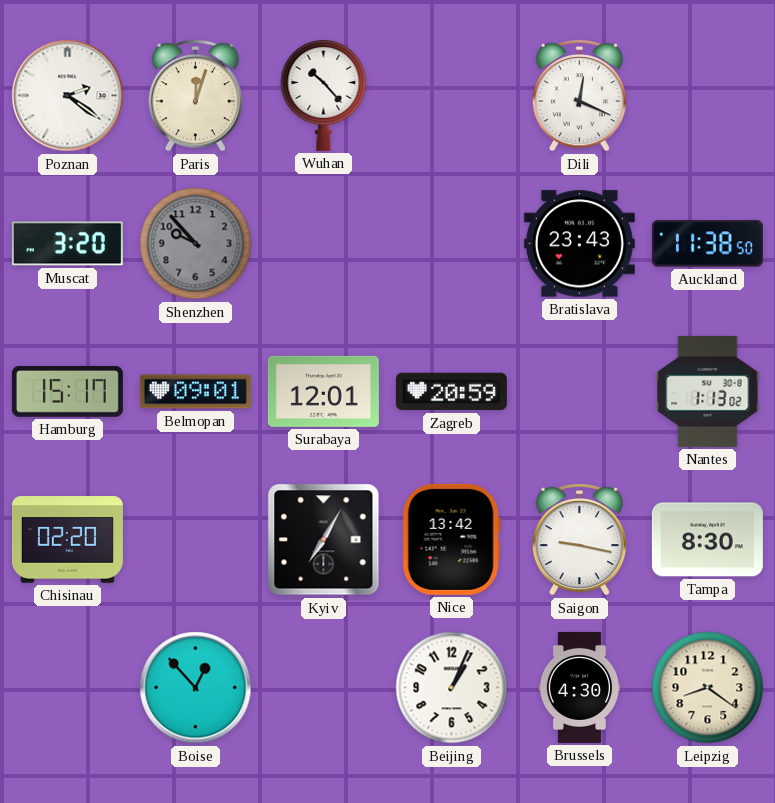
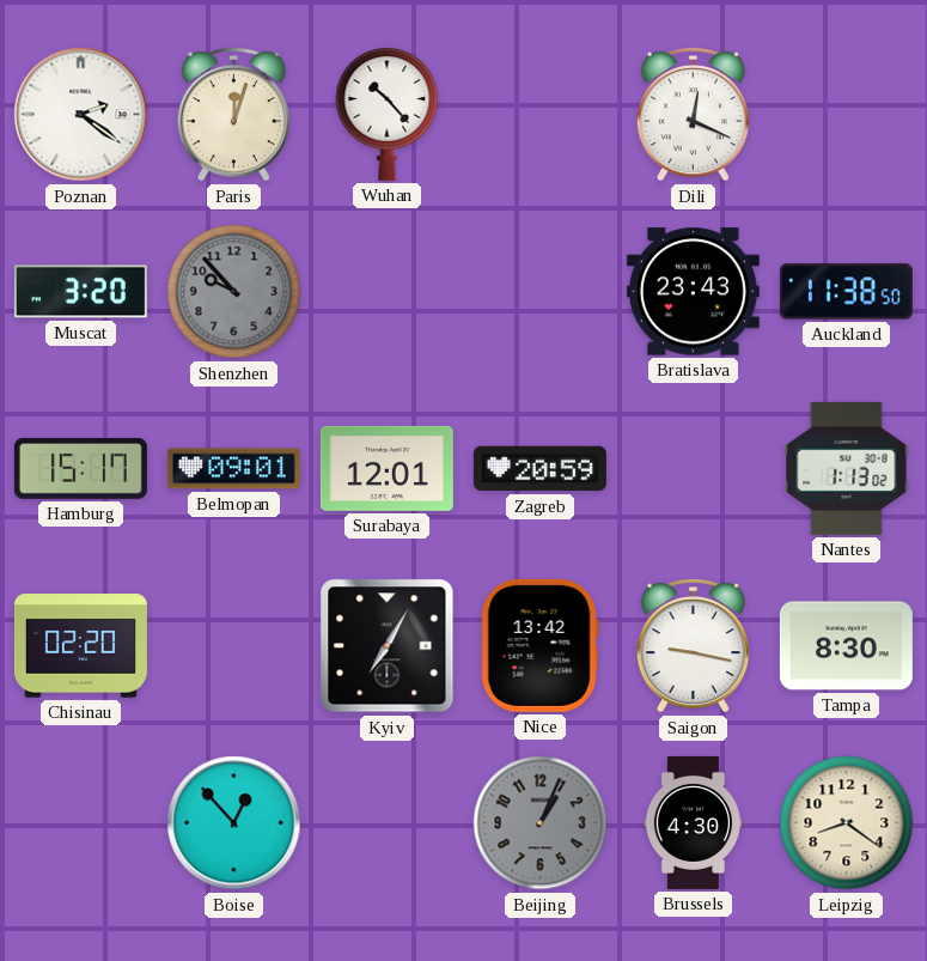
Beijing dial: white -> grey
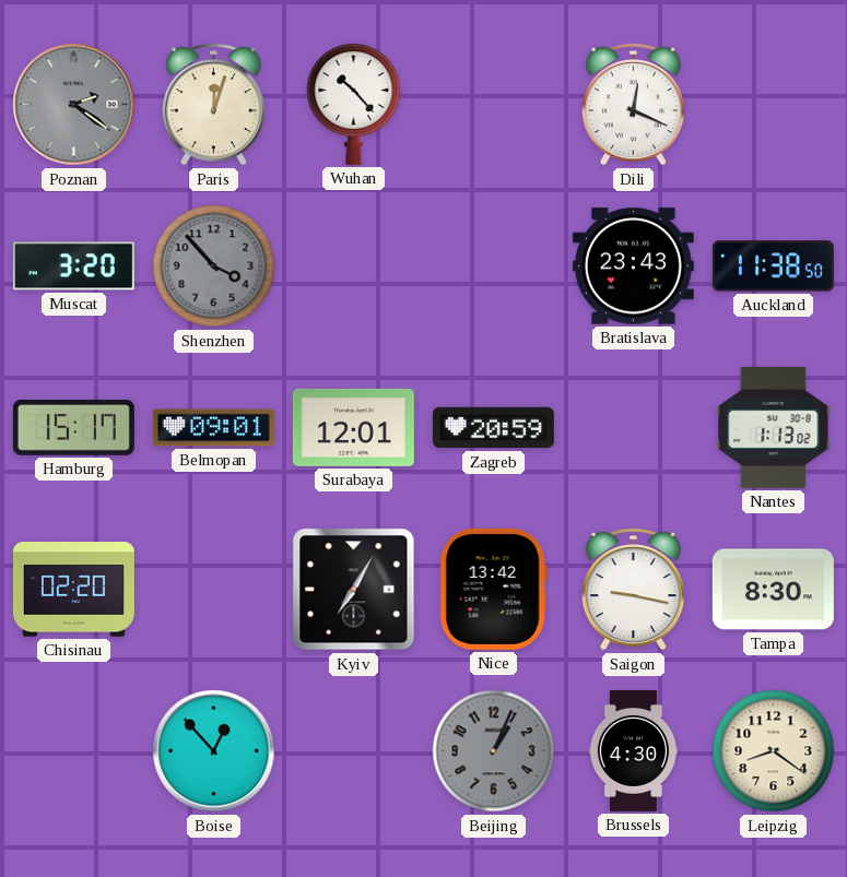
Poznan dial: white -> grey
Shenzhen: 9:53 -> 3:53
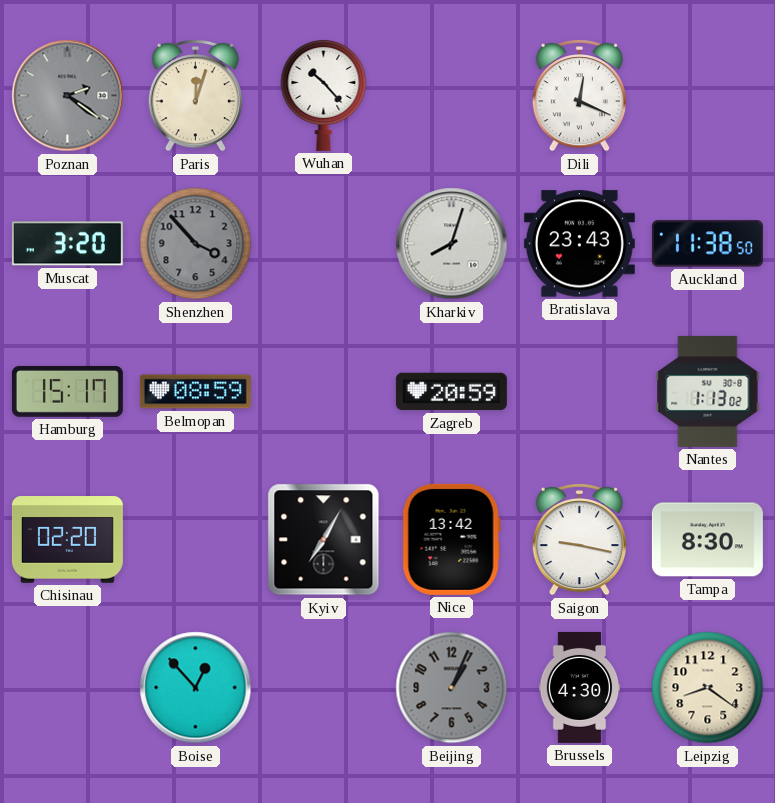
Kharkiv: none -> 8:03
Belmopan: 09:01 -> 08:59
Surabaya: 12:01 -> none
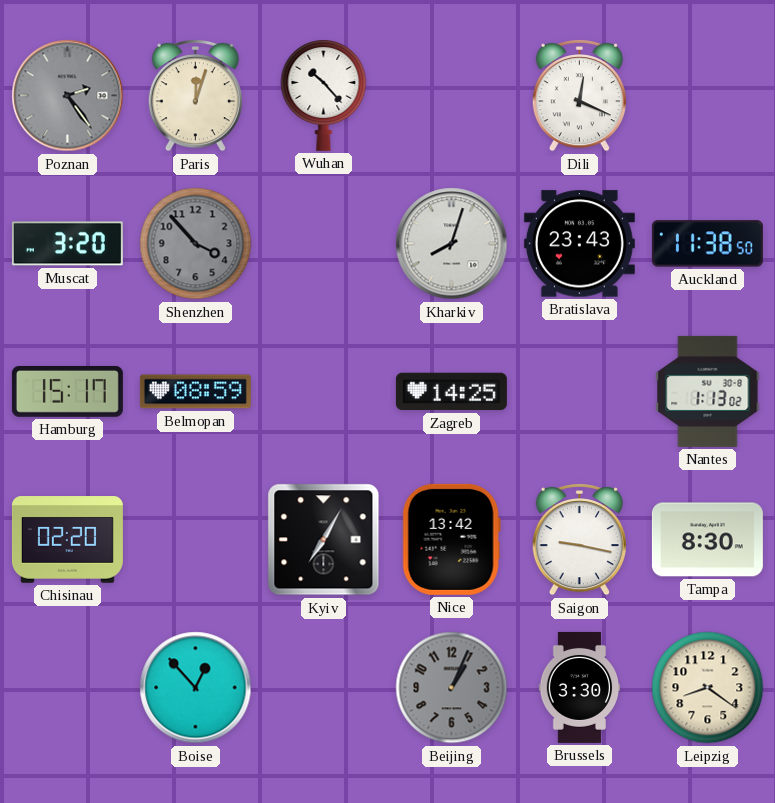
Poznan: 2:21 -> 2:24
Zagreb: 20:59 -> 14:25
Brussels: 4:30 -> 3:30
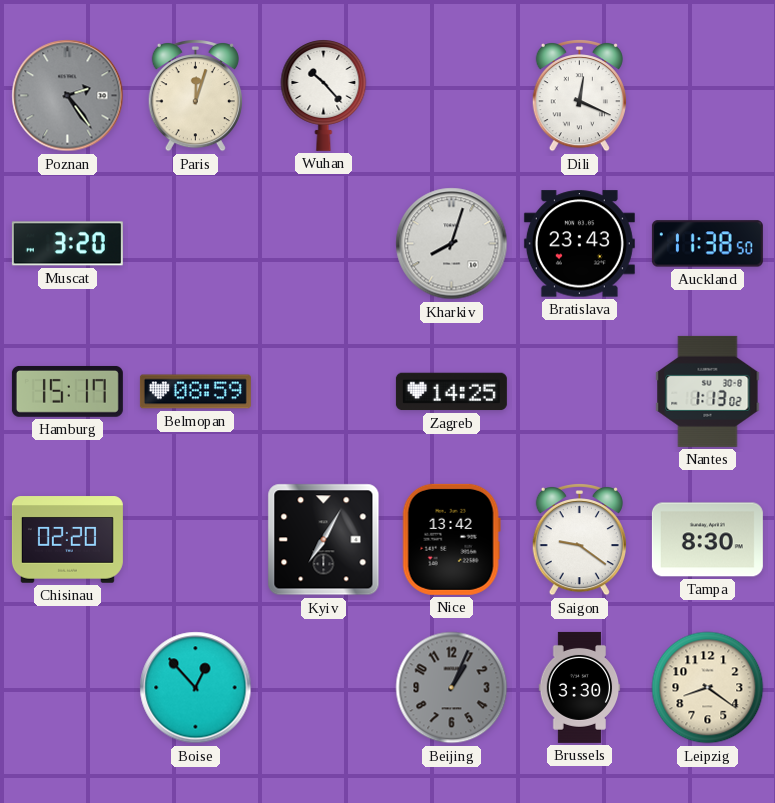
Shenzhen: 3:53 -> none
Saigon: 9:17 -> 9:21
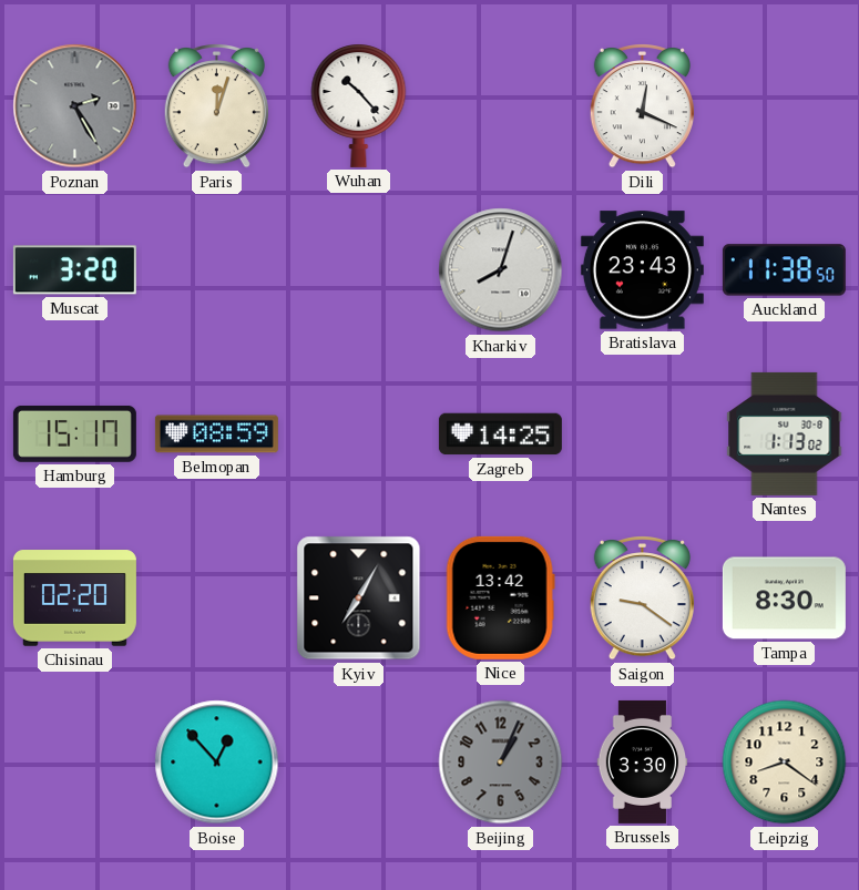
Poznan: 2:24 -> 2:25
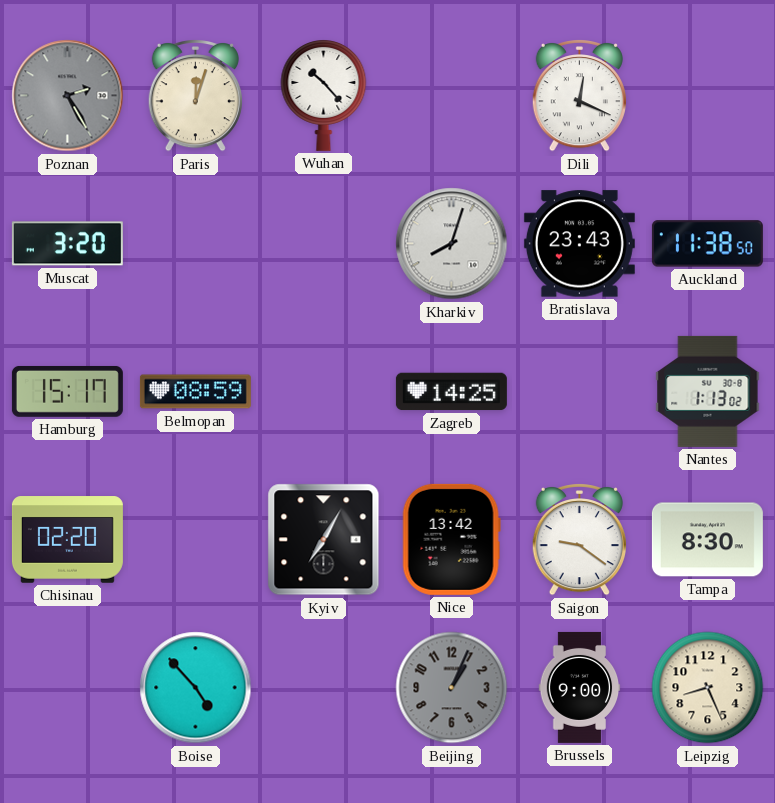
Boise: 12:53 -> 4:53
Brussels: 3:30 -> 9:00
Leipzig: 8:21 -> 8:26
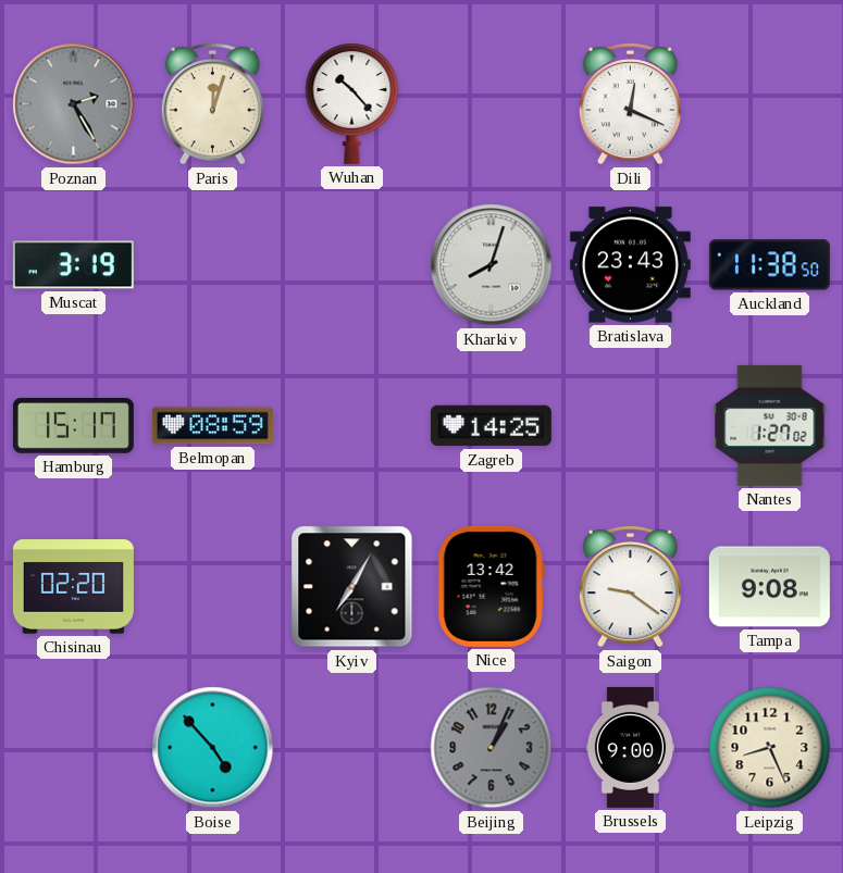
Muscat: 3:20 -> 3:19
Nantes: 1:13 -> 1:27
Tampa: 8:30 -> 9:08
